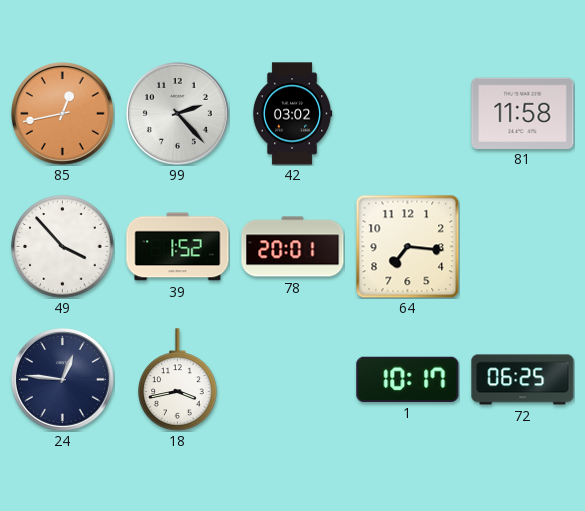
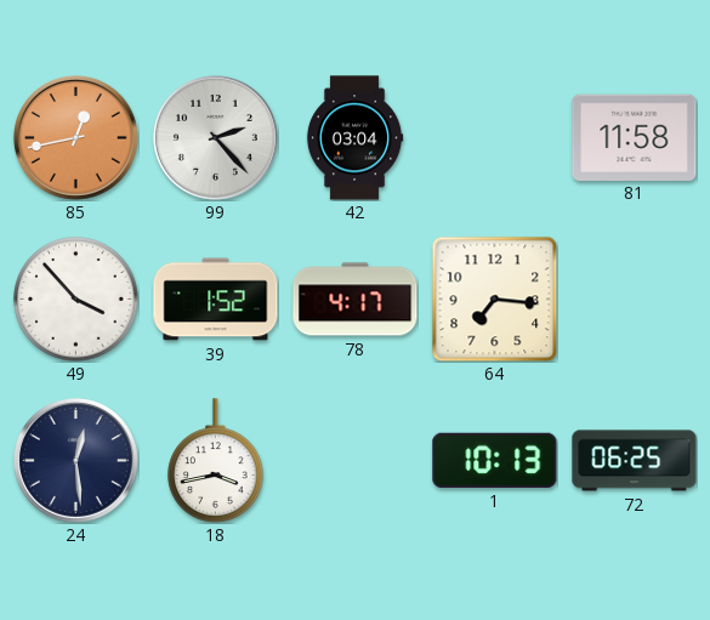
42: 03:02 -> 03:04
78: 20:01 -> 4:17
24: 12:46 -> 12:29
1: 10:17 -> 10:13
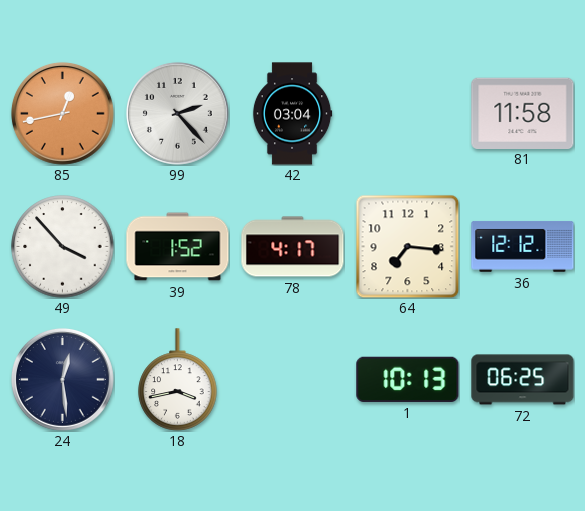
36: none -> 12:12
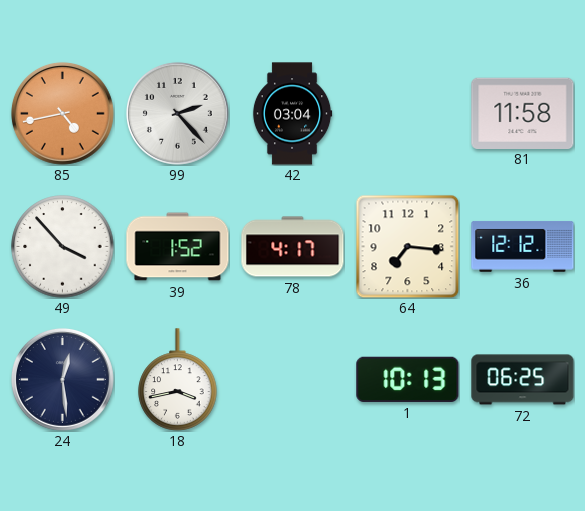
85: 12:43 -> 4:43
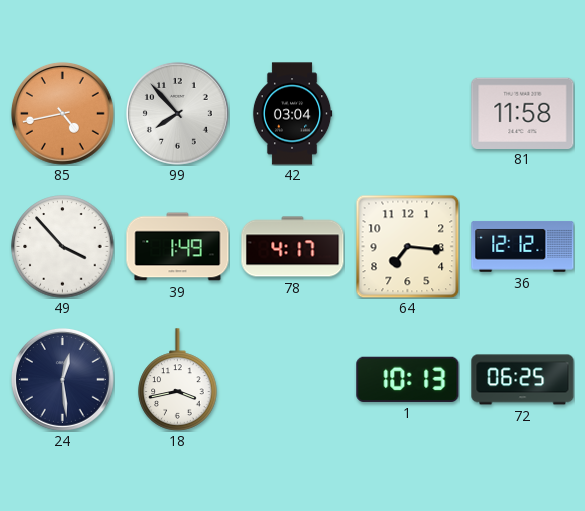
99: 2:23 -> 7:53
39: 1:52 -> 1:49
